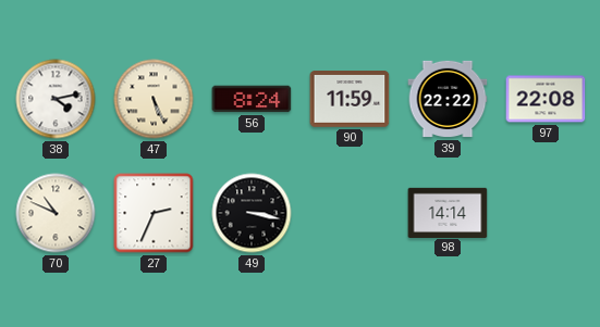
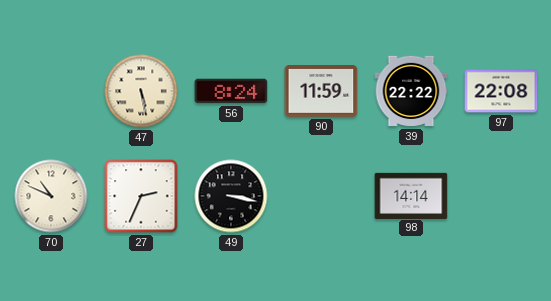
38: 4:13 -> none
47: 5:26 -> 5:28
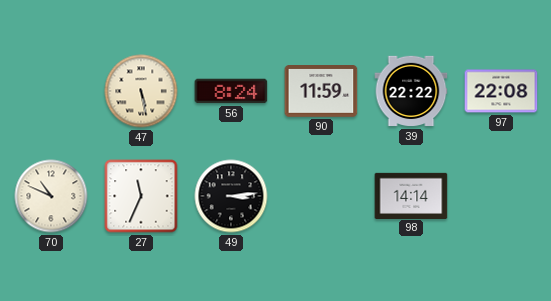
27: 2:34 -> 11:34
49: 3:17 -> 3:14
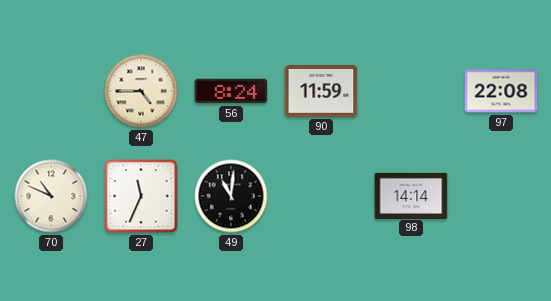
47: 5:28 -> 4:45
39: 22:22 -> none
49: 3:14 -> 11:01
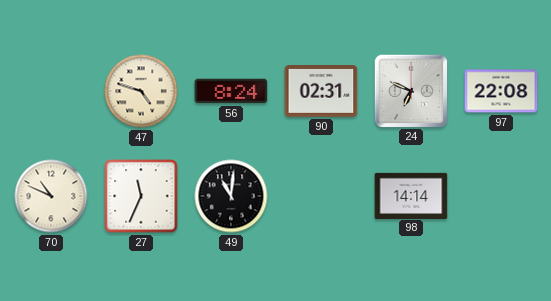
47: 4:45 -> 4:48
90: 11:59 -> 02:31
24: none -> 6:49
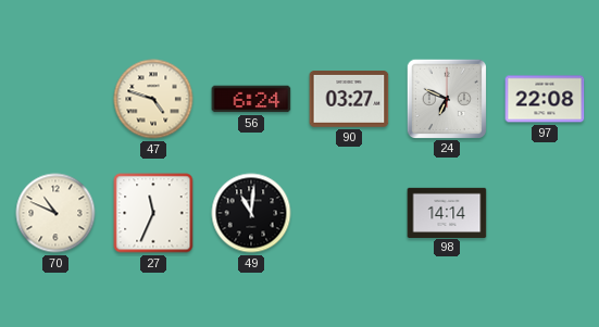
56: 8:24 -> 6:24
90: 02:31 -> 03:27
